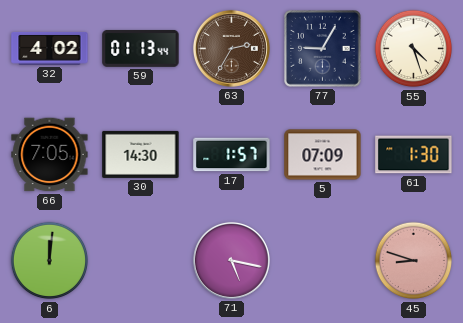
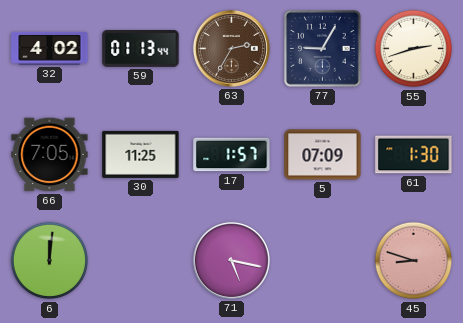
55: 4:27 -> 2:42
30: 14:30 -> 11:25
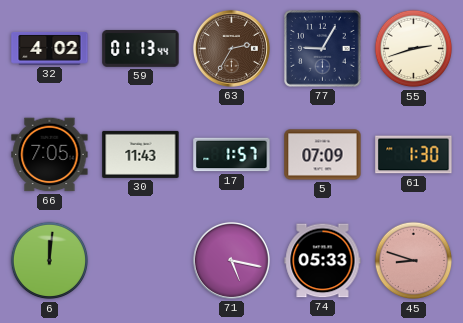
30: 11:25 -> 11:43
74: none -> 05:33
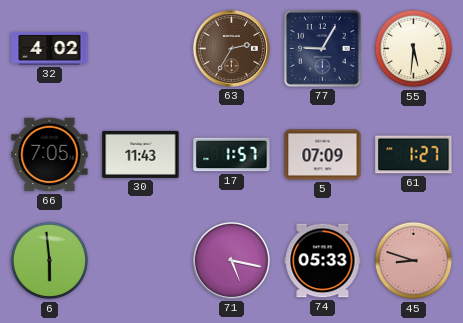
59: 01:13 -> none
55: 2:42 -> 5:31
61: 1:30 -> 1:27
6: 12:01 -> 5:59
